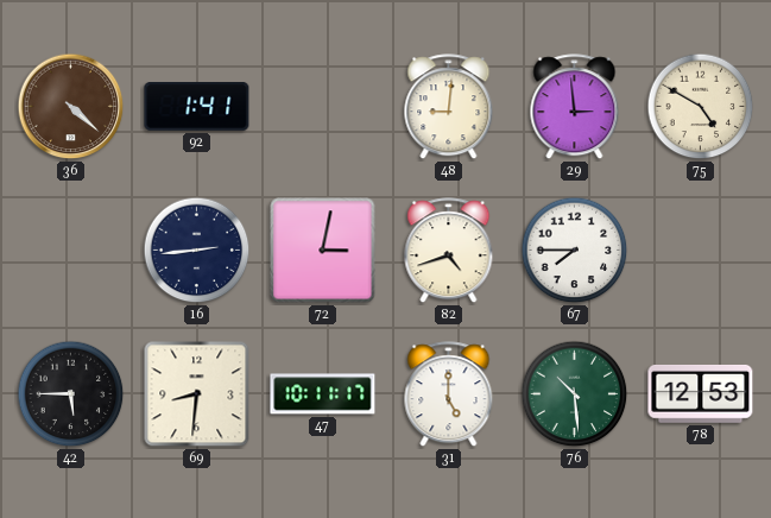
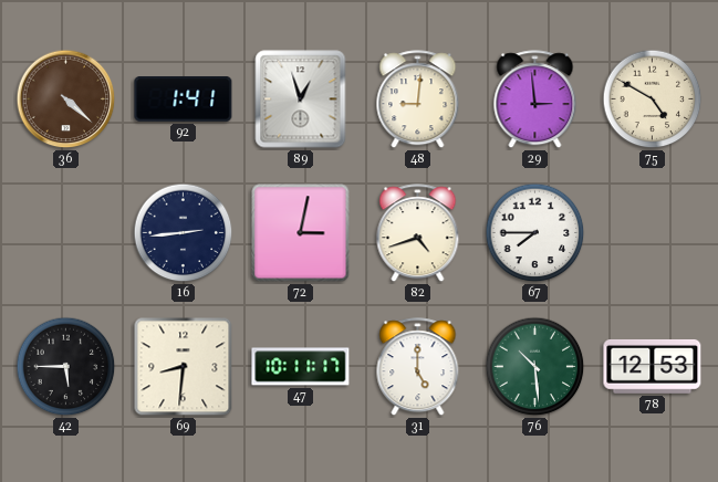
89: none -> 12:57
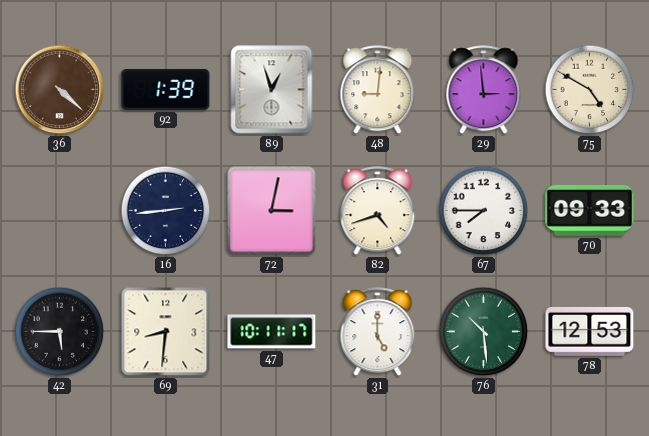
92: 1:41 -> 1:39
70: none -> 09:33
